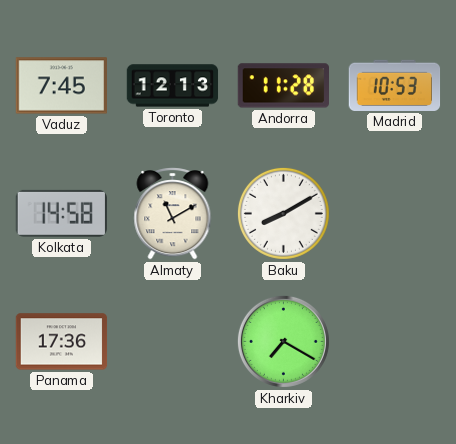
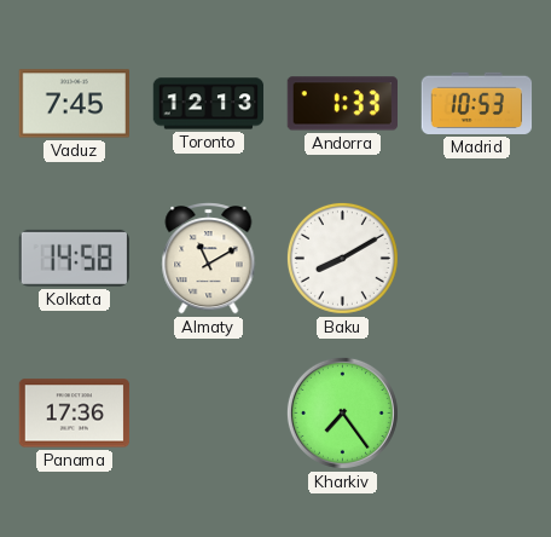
Andorra: 11:28 -> 1:33
Kharkiv: 7:20 -> 7:24
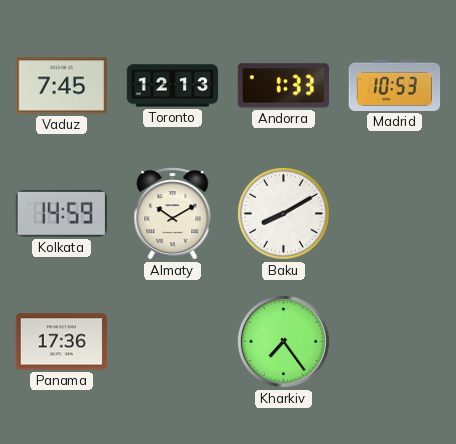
Kolkata: 14:58 -> 14:59
Almaty: 11:10 -> 10:10
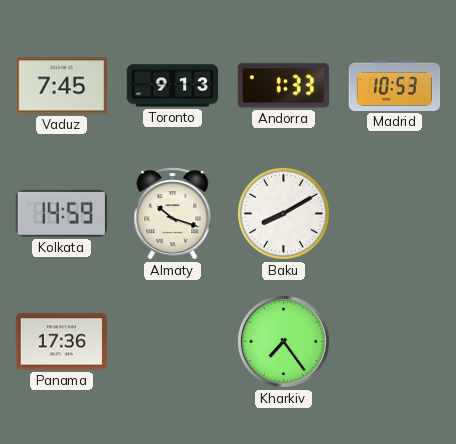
Toronto: 12:13 -> 9:13
Almaty: 10:10 -> 10:18
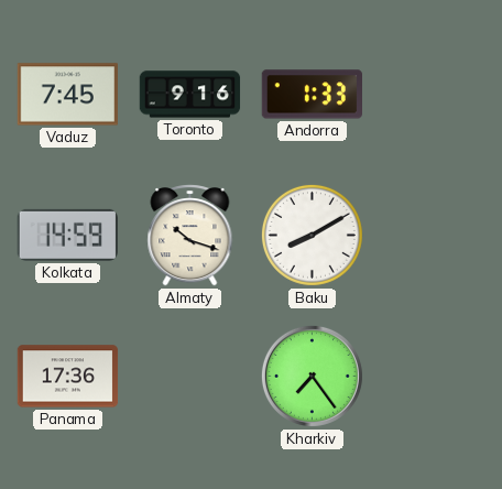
Toronto: 9:13 -> 9:16
Madrid: 10:53 -> none
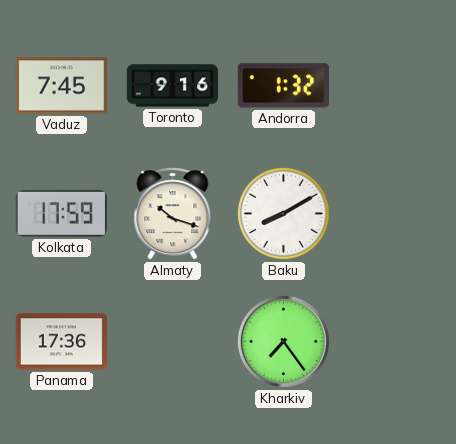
Andorra: 1:33 -> 1:32
Kolkata: 14:59 -> 17:59
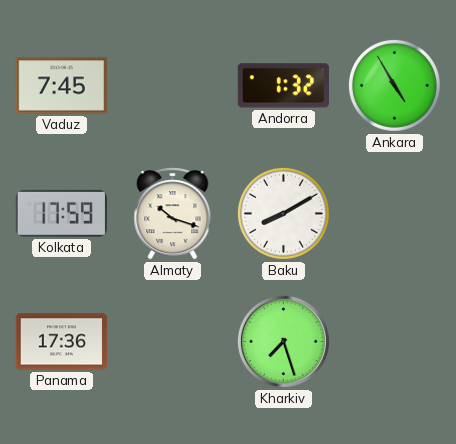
Toronto: 9:16 -> none
Ankara: none -> 4:55
Kharkiv: 7:24 -> 7:27
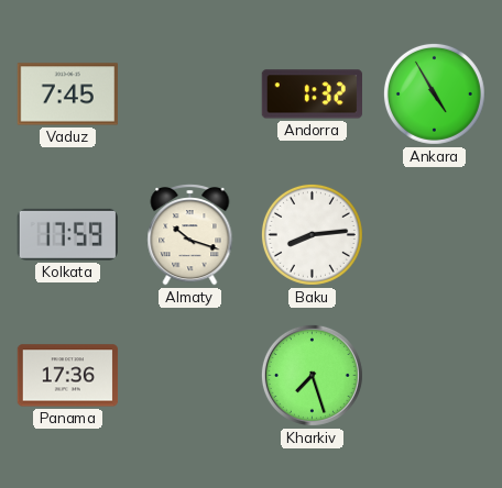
Baku: 8:10 -> 8:14
